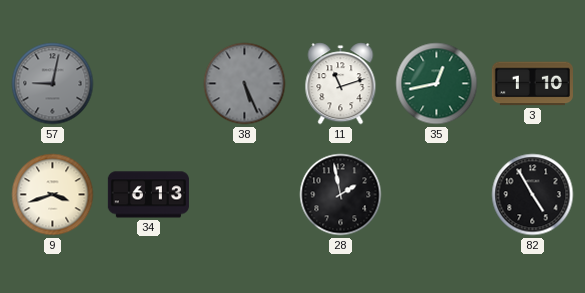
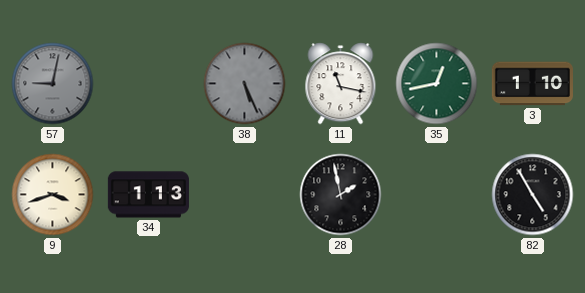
11: 11:12 -> 11:17
34: 6:13 -> 1:13
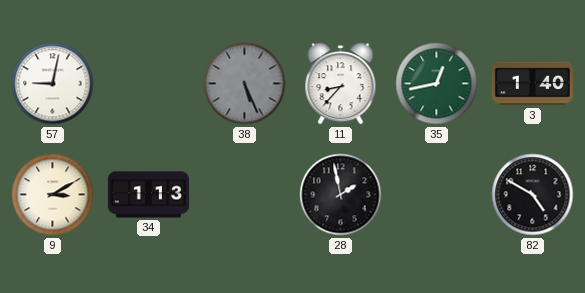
57 dial: grey -> white
11: 11:17 -> 8:37
3: 1:10 -> 1:40
9: 3:42 -> 3:10
82: 4:55 -> 4:50
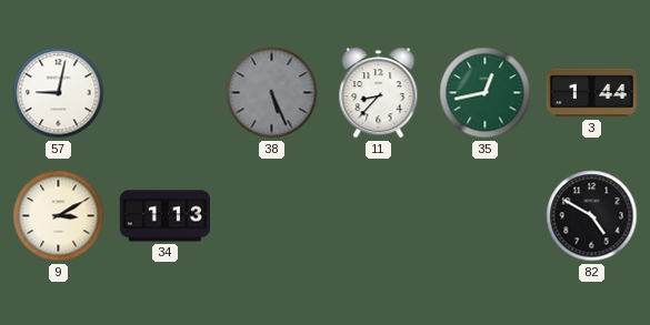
3: 1:40 -> 1:44
28: 1:58 -> none
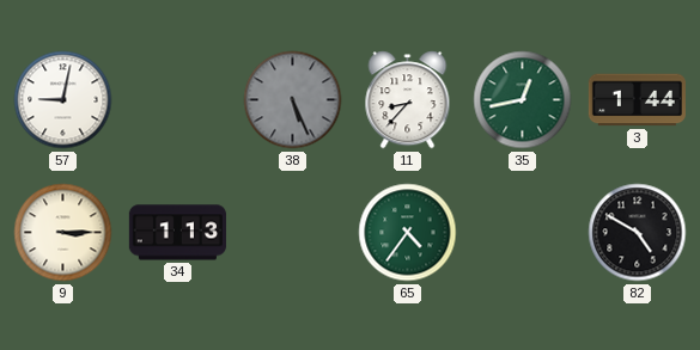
9: 3:10 -> 3:15
65: none -> 4:36
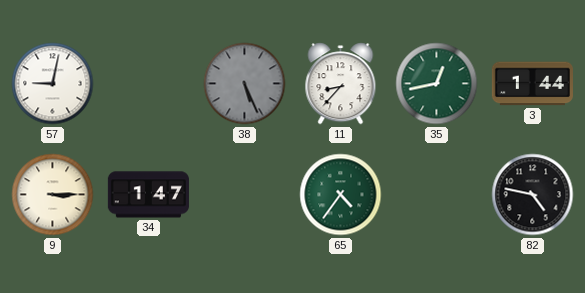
34: 1:13 -> 1:47
82: 4:50 -> 4:47
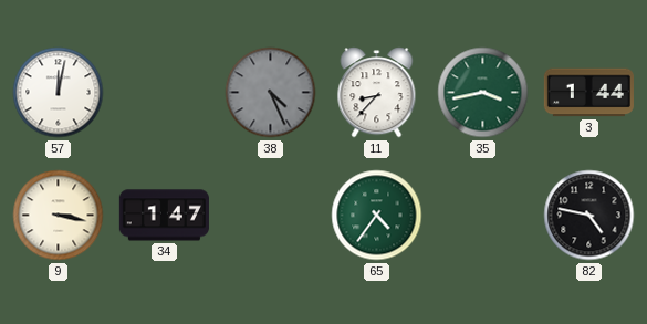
57: 9:02 -> 12:02
38: 5:26 -> 4:26
35: 12:43 -> 3:43
9: 3:15 -> 3:17
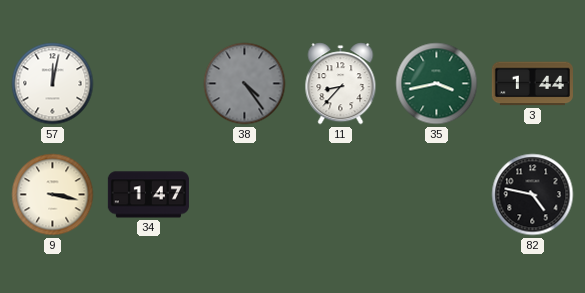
38: 4:26 -> 4:24
65: 4:36 -> none
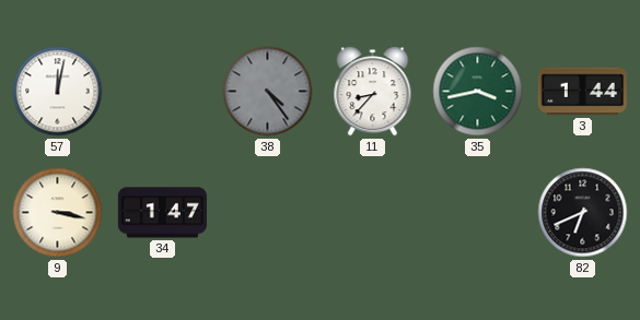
82: 4:47 -> 6:41
